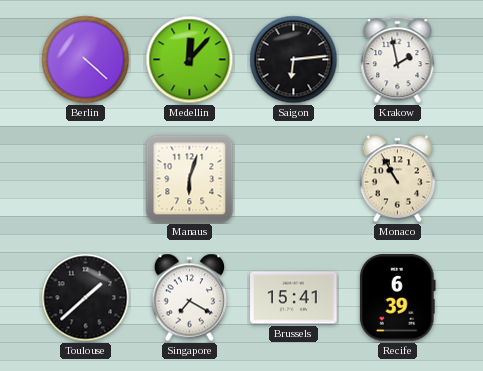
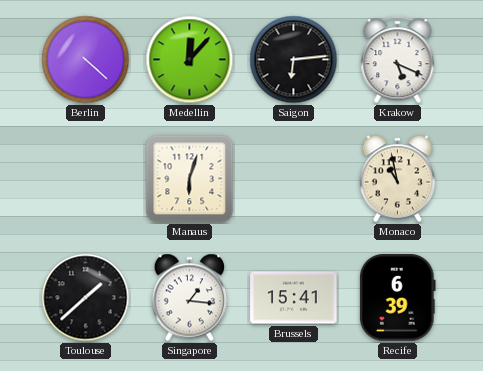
Krakow: 1:58 -> 5:19
Monaco: 10:55 -> 10:58
Singapore: 7:20 -> 1:16
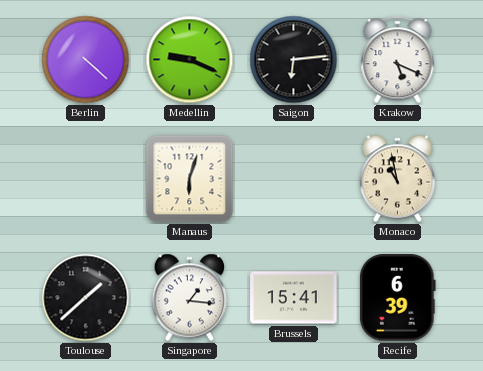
Medellin: 12:07 -> 9:19
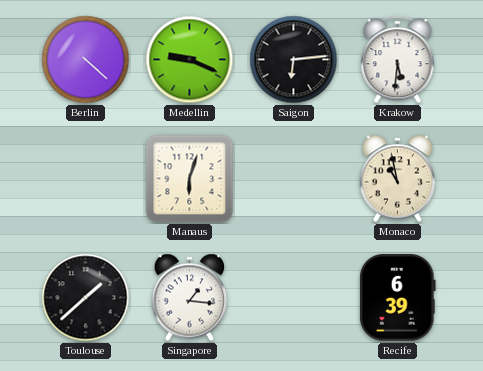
Krakow: 5:19 -> 5:31
Brussels: 15:41 -> none
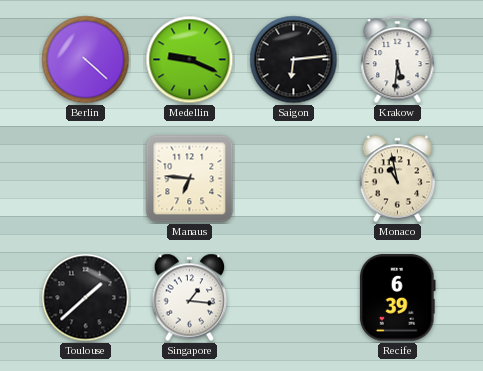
Manaus: 6:03 -> 6:46
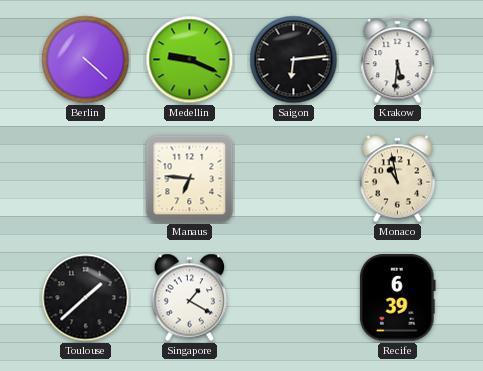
Singapore: 1:16 -> 1:20
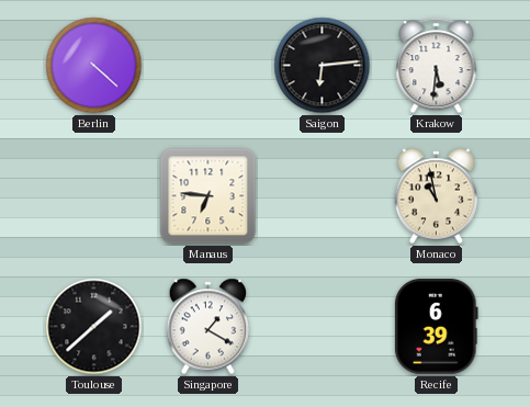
Medellin: 9:19 -> none
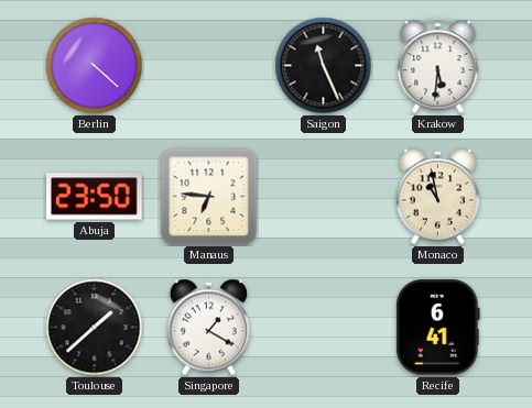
Saigon: 6:14 -> 11:26
Abuja: none -> 23:50
Recife: 6:39 -> 6:41
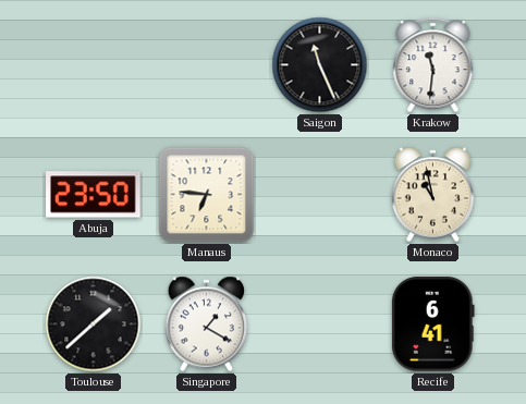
Berlin: 4:22 -> none
Krakow: 5:31 -> 11:31
